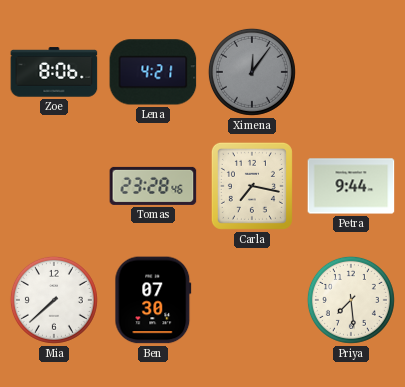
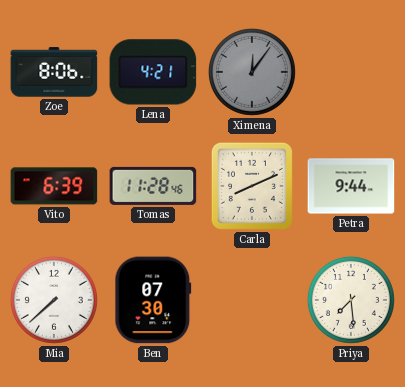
Vito: none -> 6:39
Tomas: 23:28 -> 11:28
Carla: 7:17 -> 8:11
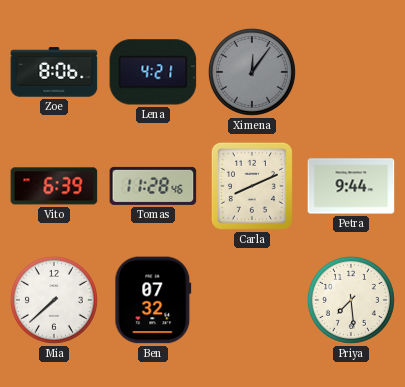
Ben: 07:30 -> 07:32
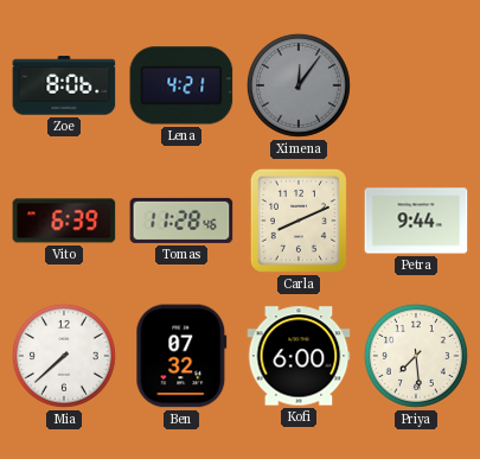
Kofi: none -> 6:00
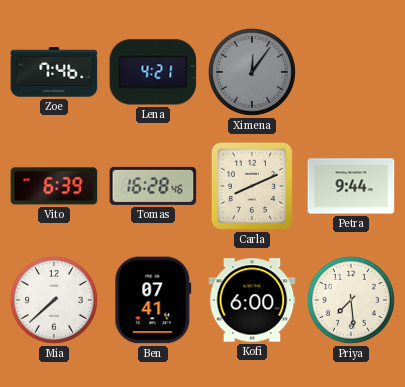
Zoe: 8:06 -> 7:46
Tomas: 11:28 -> 16:28
Ben: 07:32 -> 07:41
